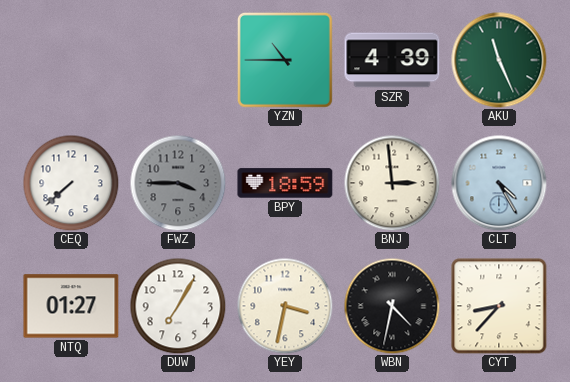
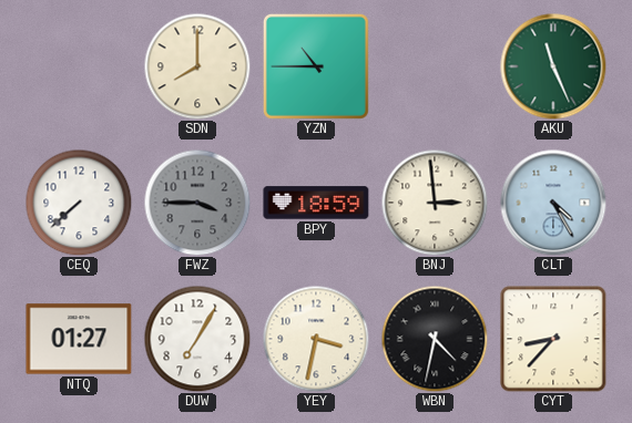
SDN: none -> 8:00
SZR: 4:39 -> none
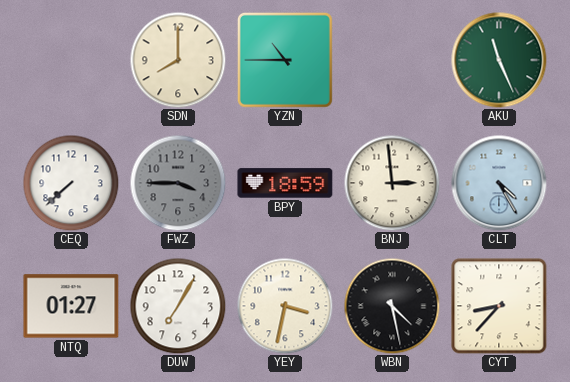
WBN: 4:32 -> 4:28
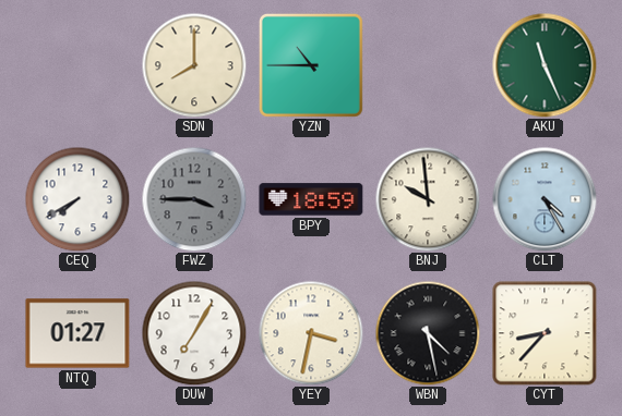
CEQ: 7:38 -> 7:40
BNJ: 2:59 -> 9:59
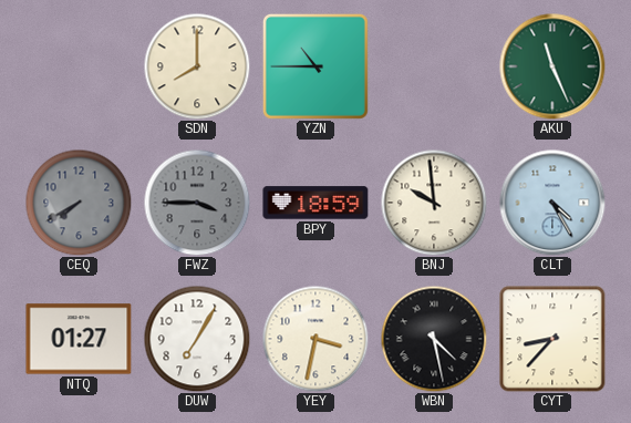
CEQ dial: white -> grey
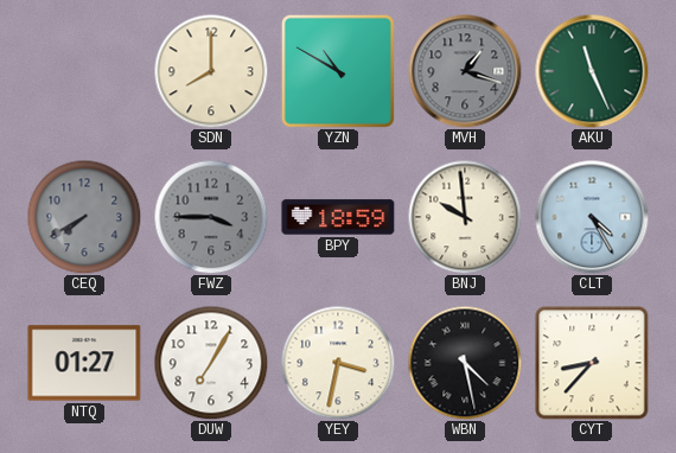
YZN: 10:45 -> 10:50
MVH: none -> 1:18
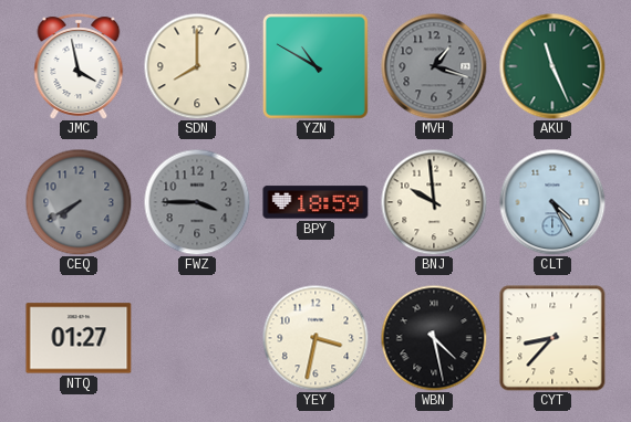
JMC: none -> 3:58
DUW: 7:05 -> none
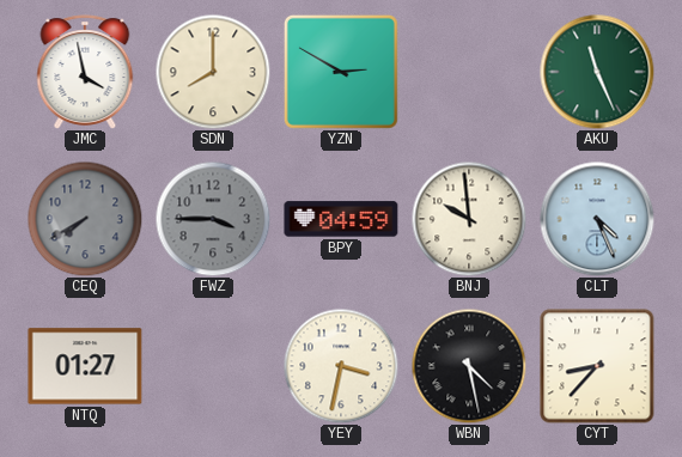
YZN: 10:50 -> 2:50
MVH: 1:18 -> none
BPY: 18:59 -> 04:59
CLT: 4:25 -> 4:26
